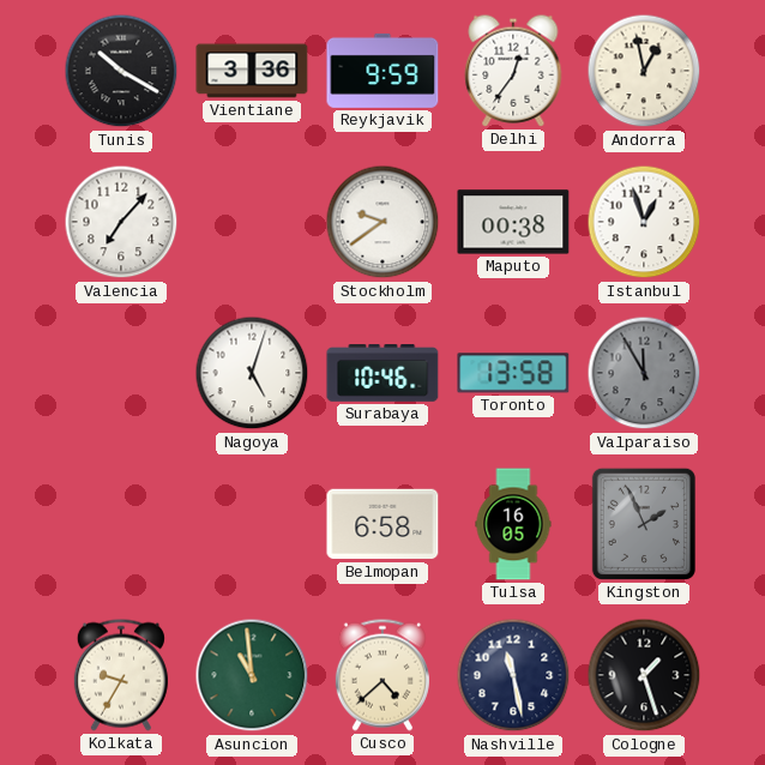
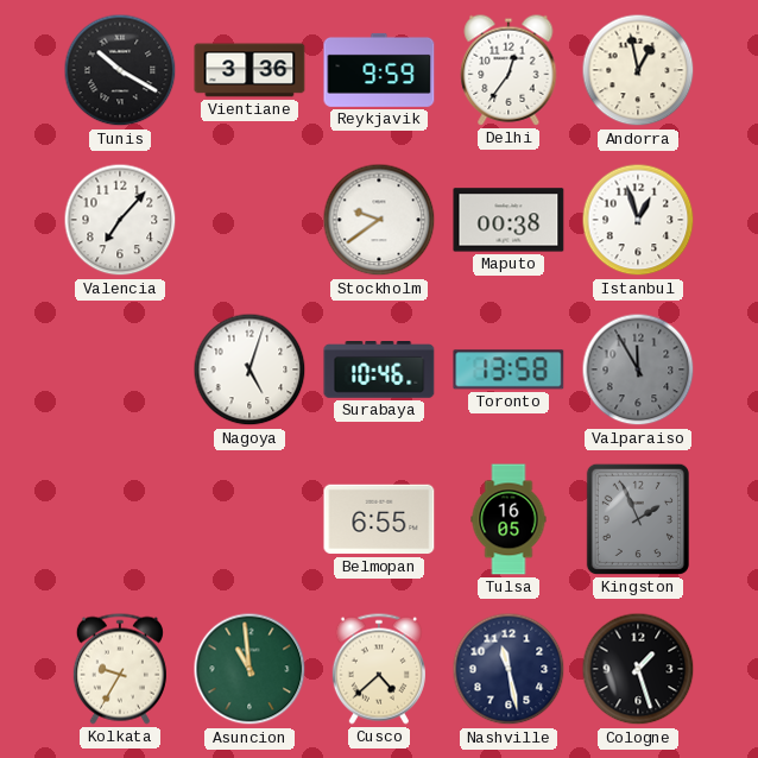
Belmopan: 6:58 -> 6:55
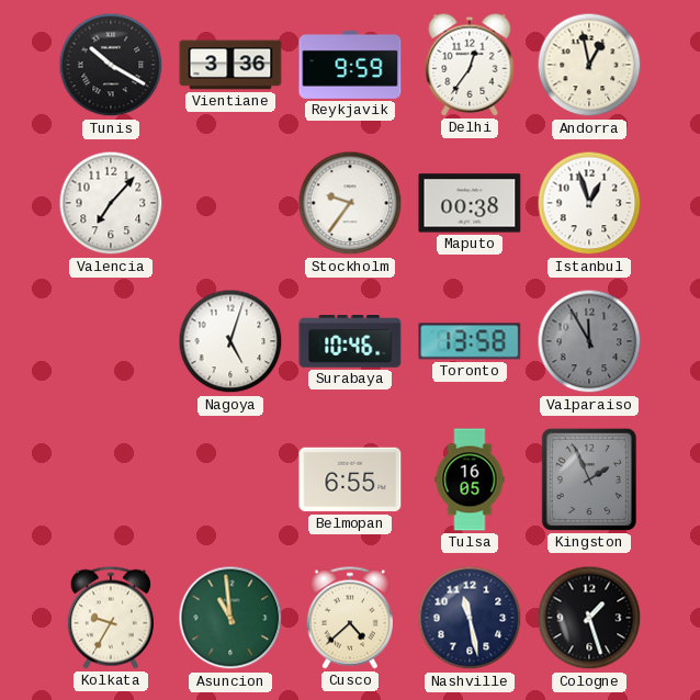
Stockholm: 9:39 -> 9:36
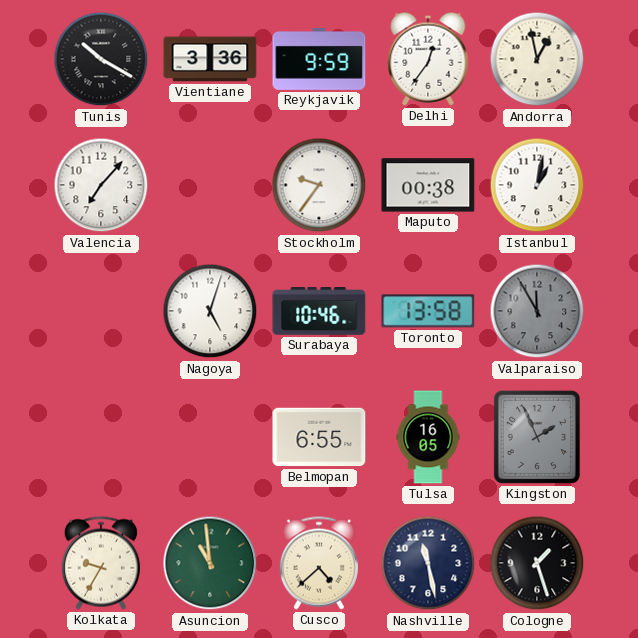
Istanbul: 12:57 -> 1:02
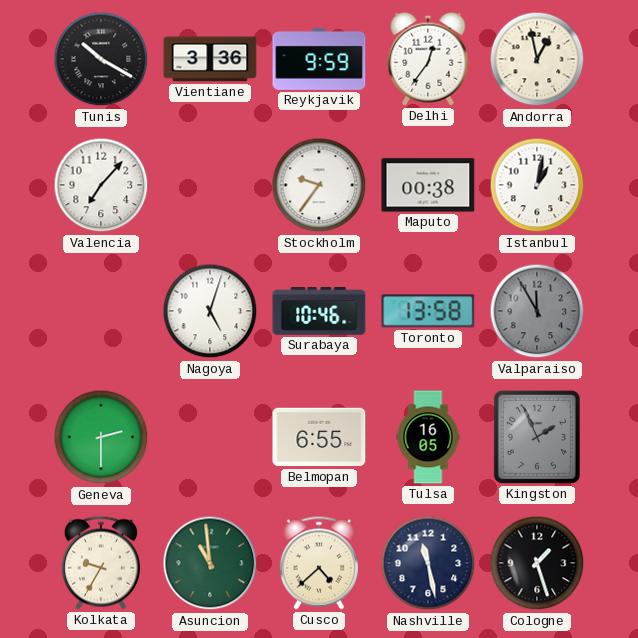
Geneva: none -> 2:30
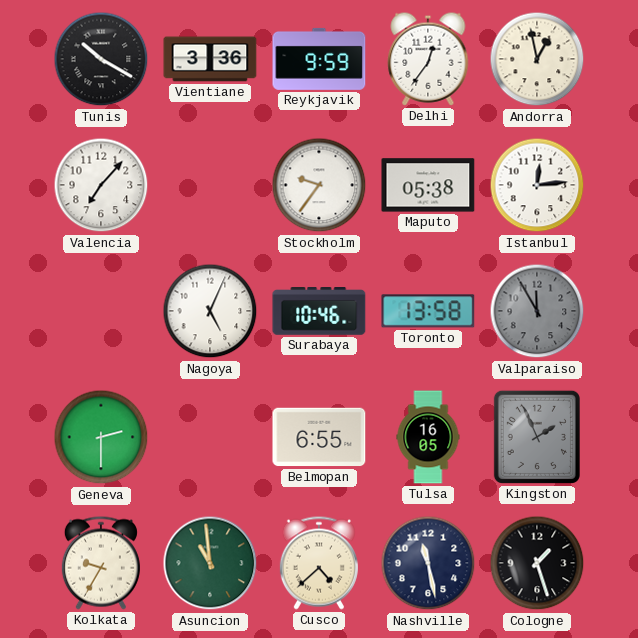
Maputo: 00:38 -> 05:38
Istanbul: 1:02 -> 12:14
Nagoya: 5:03 -> 5:04
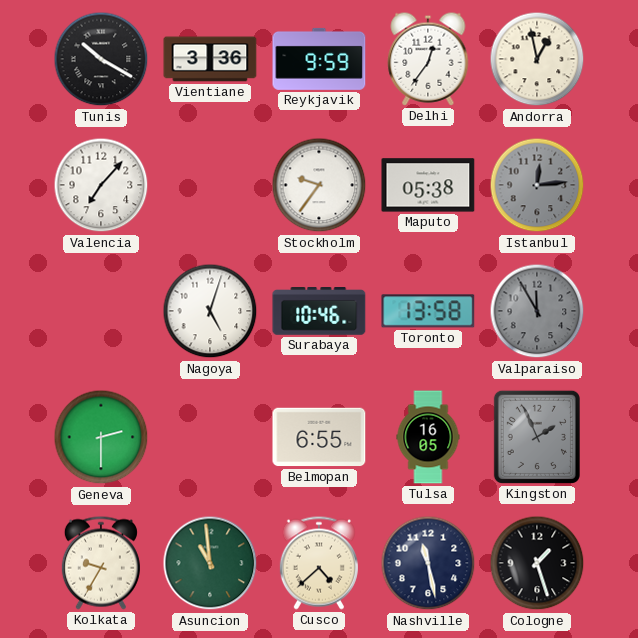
Istanbul dial: white -> grey
Nagoya: 5:04 -> 5:03
